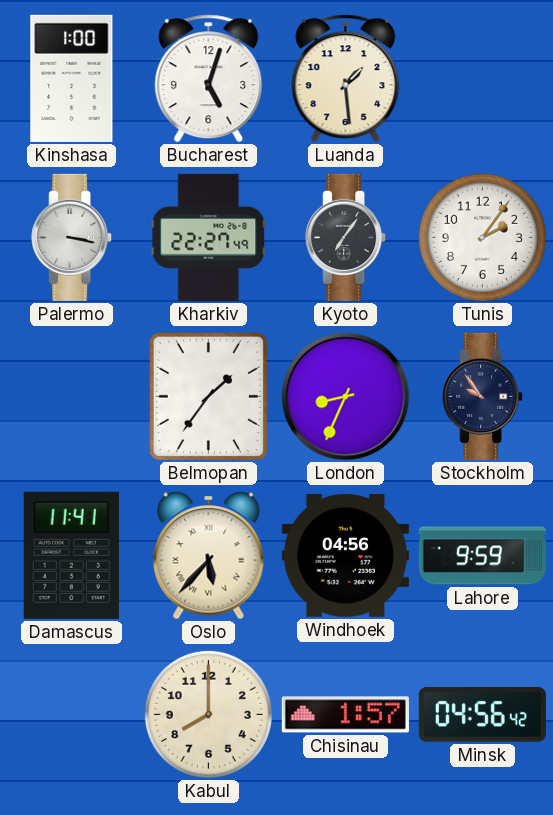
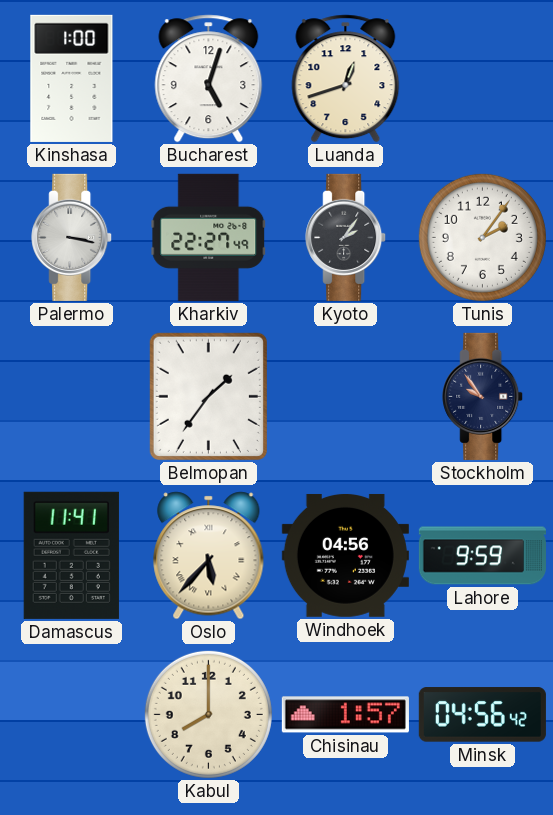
Luanda: 1:29 -> 12:42
Kyoto: 7:06 -> 2:06
London: 8:34 -> none
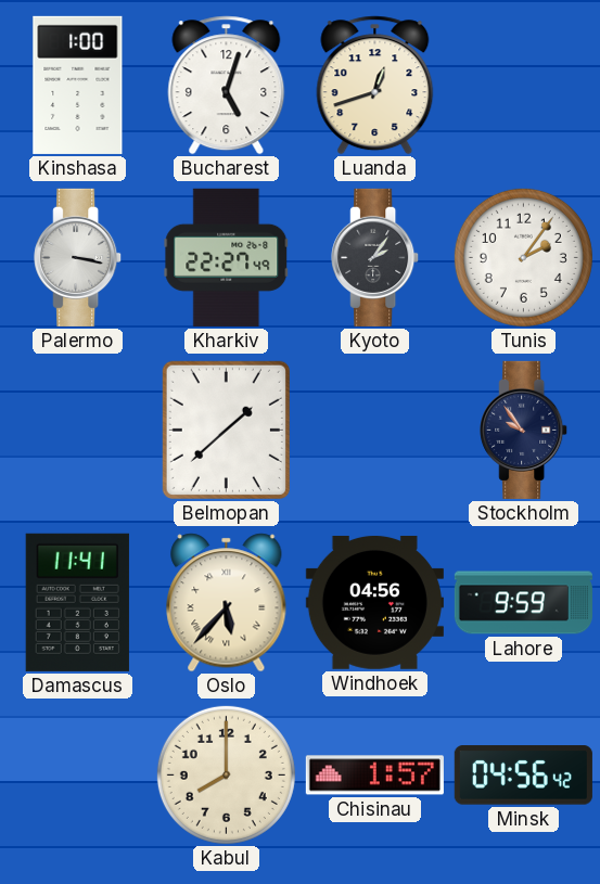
Belmopan: 1:36 -> 1:38
